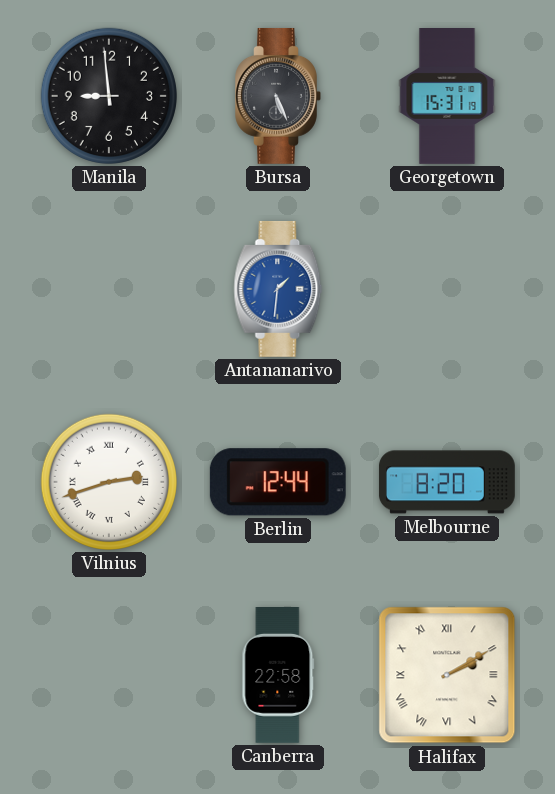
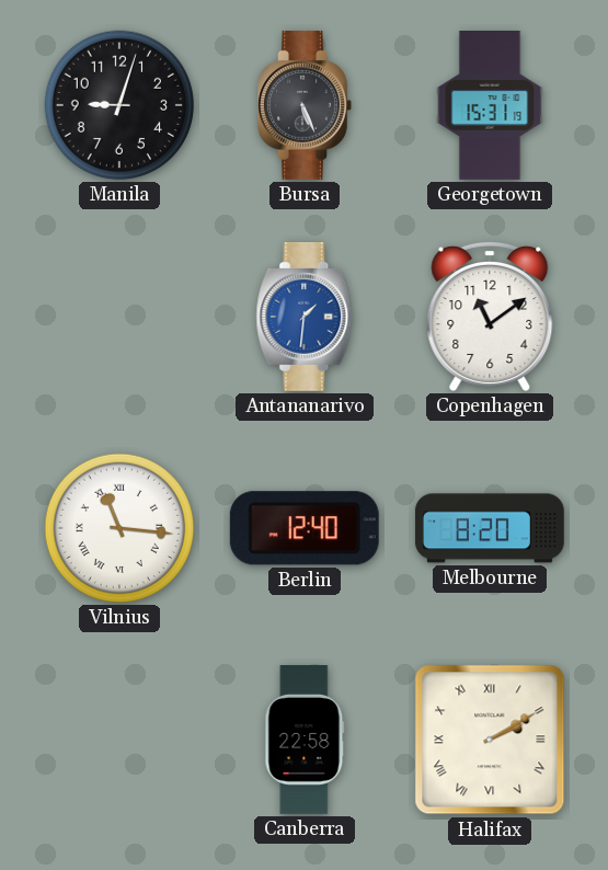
Manila: 8:59 -> 9:03
Copenhagen: none -> 11:09
Vilnius: 2:42 -> 11:16
Berlin: 12:44 -> 12:40
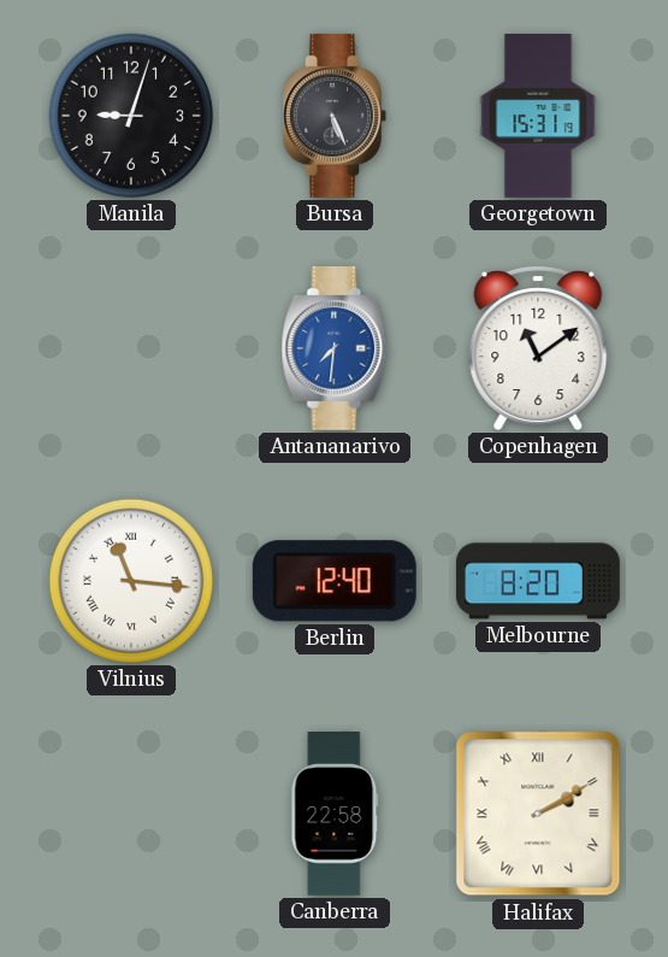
Antananarivo: 1:31 -> 7:31
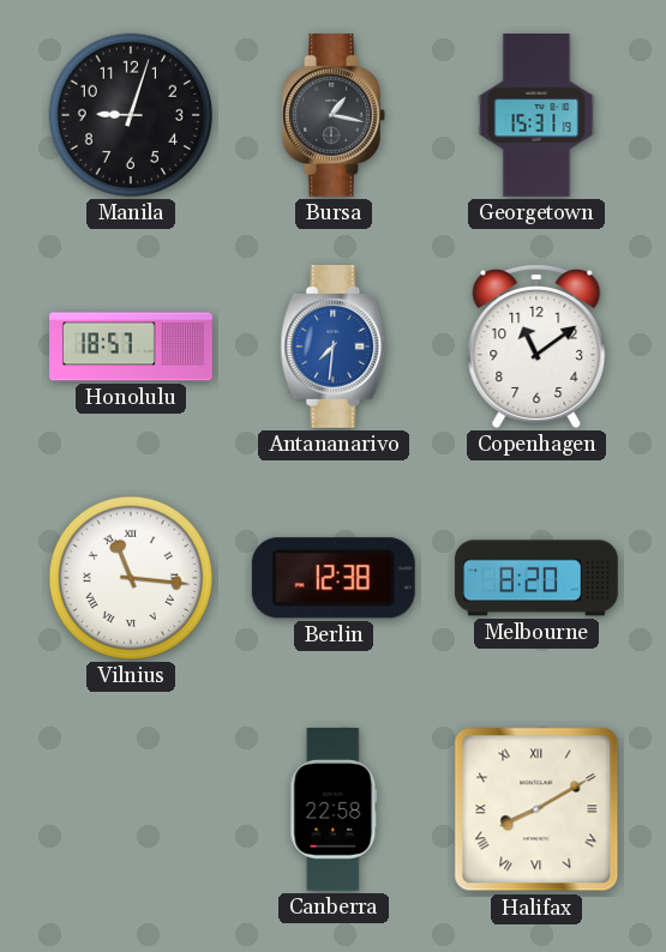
Bursa: 5:26 -> 1:17
Honolulu: none -> 18:57
Berlin: 12:40 -> 12:38
Halifax: 2:10 -> 8:10
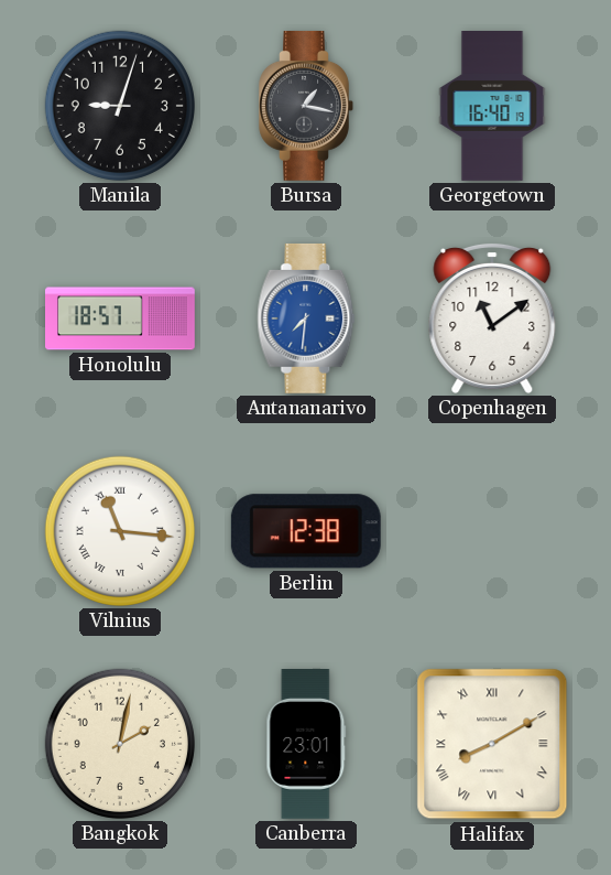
Georgetown: 15:31 -> 16:40
Melbourne: 8:20 -> none
Bangkok: none -> 2:02
Canberra: 22:58 -> 23:01
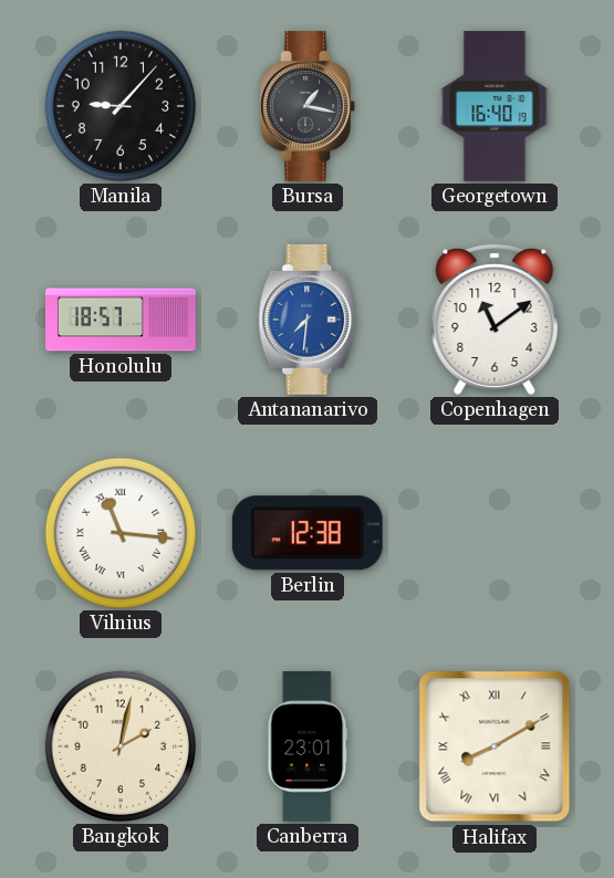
Manila: 9:03 -> 9:07
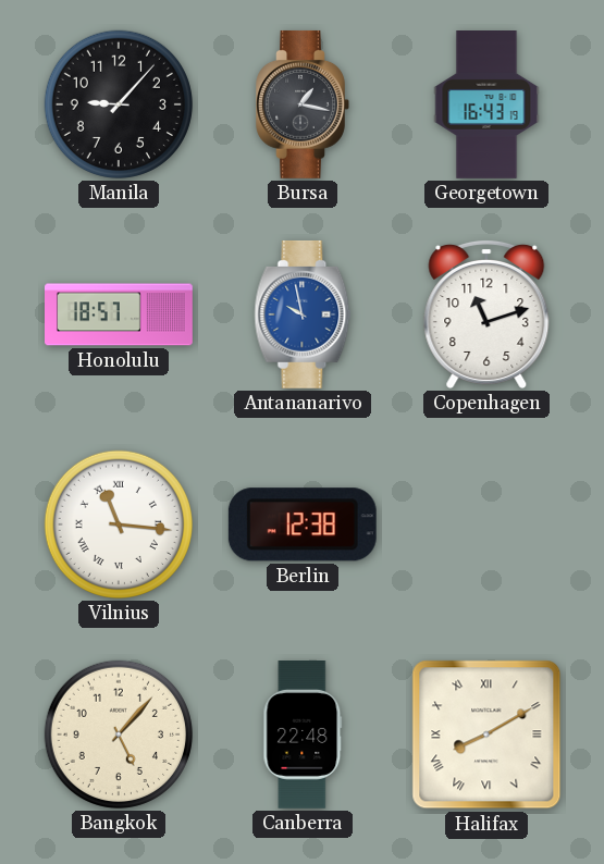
Georgetown: 16:40 -> 16:43
Antananarivo: 7:31 -> 9:58
Copenhagen: 11:09 -> 11:12
Bangkok: 2:02 -> 5:07
Canberra: 23:01 -> 22:48
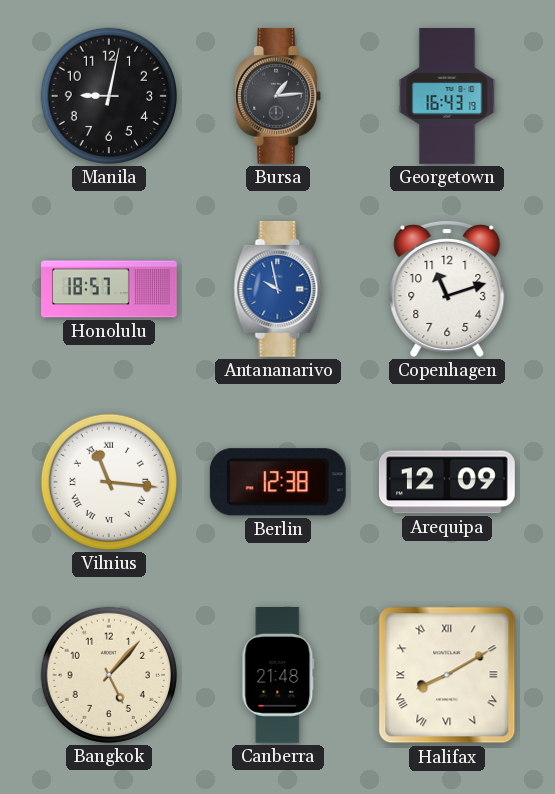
Manila: 9:07 -> 9:02
Bursa: 1:17 -> 1:14
Arequipa: none -> 12:09
Canberra: 22:48 -> 21:48
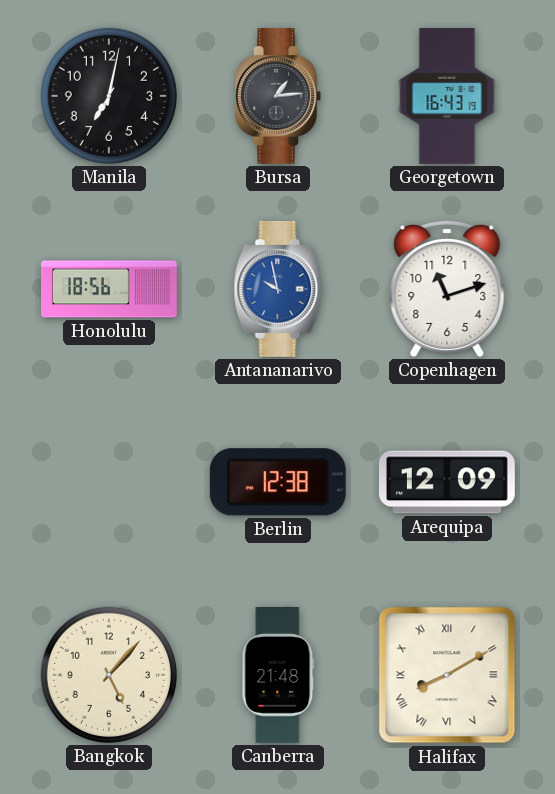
Manila: 9:02 -> 7:02
Honolulu: 18:57 -> 18:56
Vilnius: 11:16 -> none
